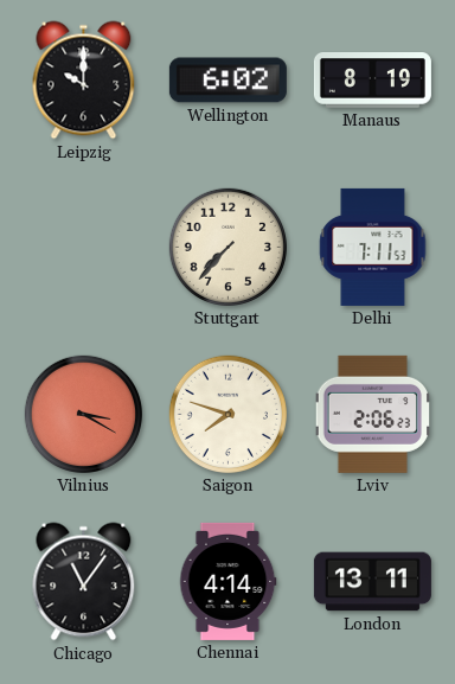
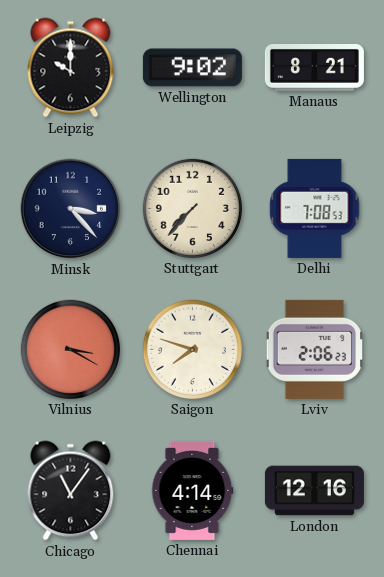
Wellington: 6:02 -> 9:02
Manaus: 8:19 -> 8:21
Minsk: none -> 3:23
Delhi: 7:11 -> 7:08
London: 13:11 -> 12:16
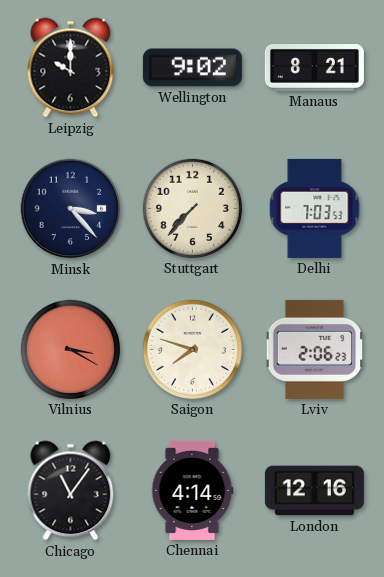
Delhi: 7:08 -> 7:03
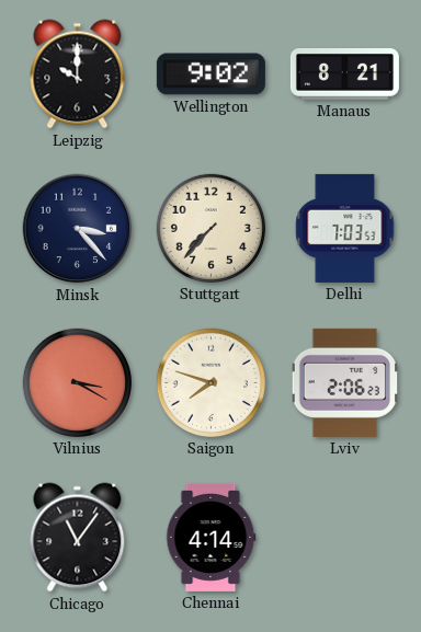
London: 12:16 -> none
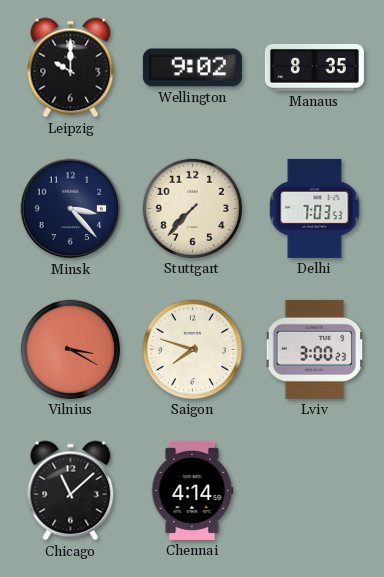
Manaus: 8:21 -> 8:35
Lviv: 2:06 -> 3:00
Chicago: 11:06 -> 11:08
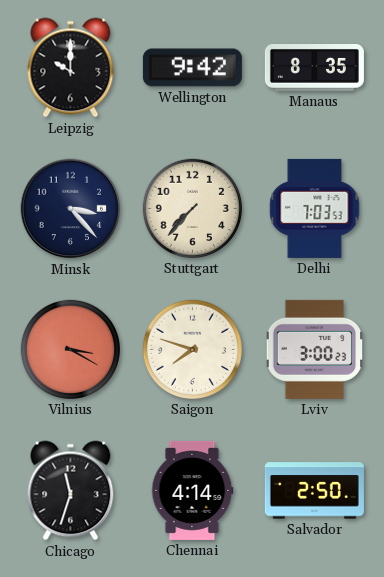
Wellington: 9:02 -> 9:42
Chicago: 11:08 -> 11:33
Salvador: none -> 2:50
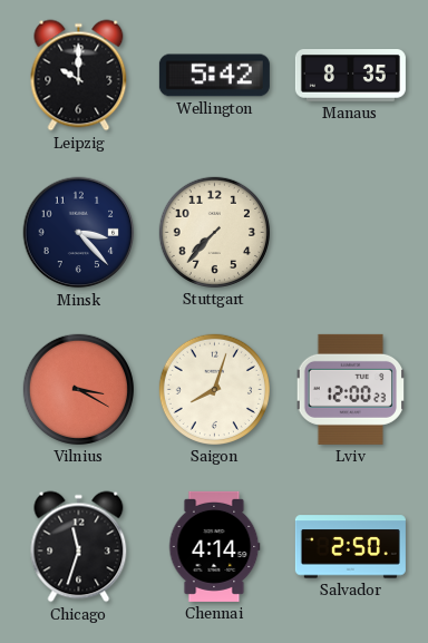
Wellington: 9:42 -> 5:42
Delhi: 7:03 -> none
Saigon: 7:48 -> 8:03
Lviv: 3:00 -> 12:00
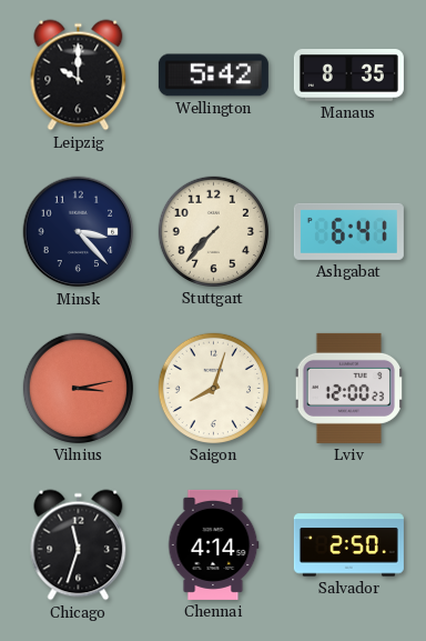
Ashgabat: none -> 6:41
Vilnius: 3:20 -> 3:13
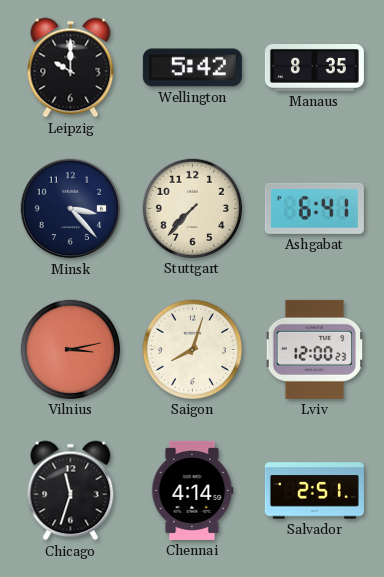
Salvador: 2:50 -> 2:51
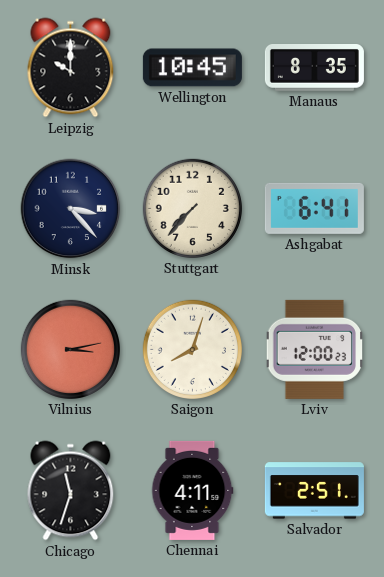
Wellington: 5:42 -> 10:45
Chennai: 4:14 -> 4:11
